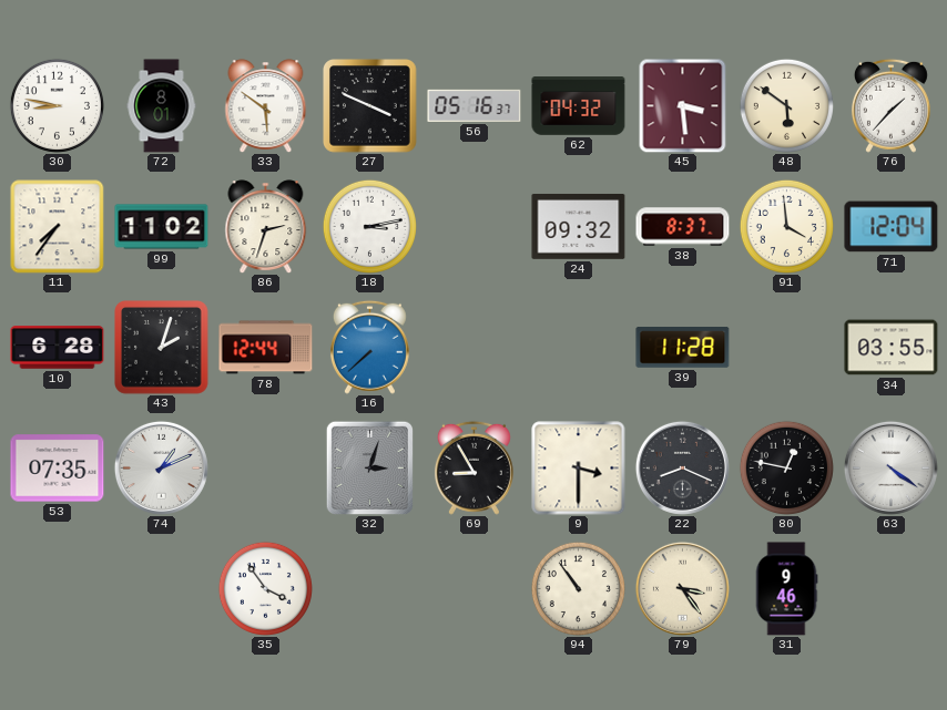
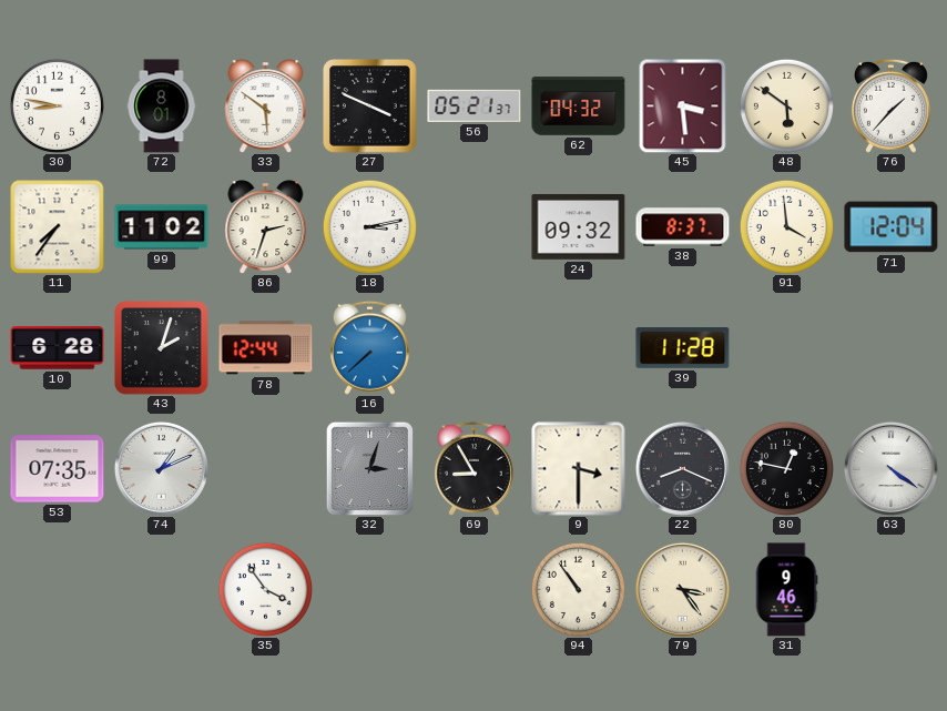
56: 05:16 -> 05:21
34: 03:55 -> none
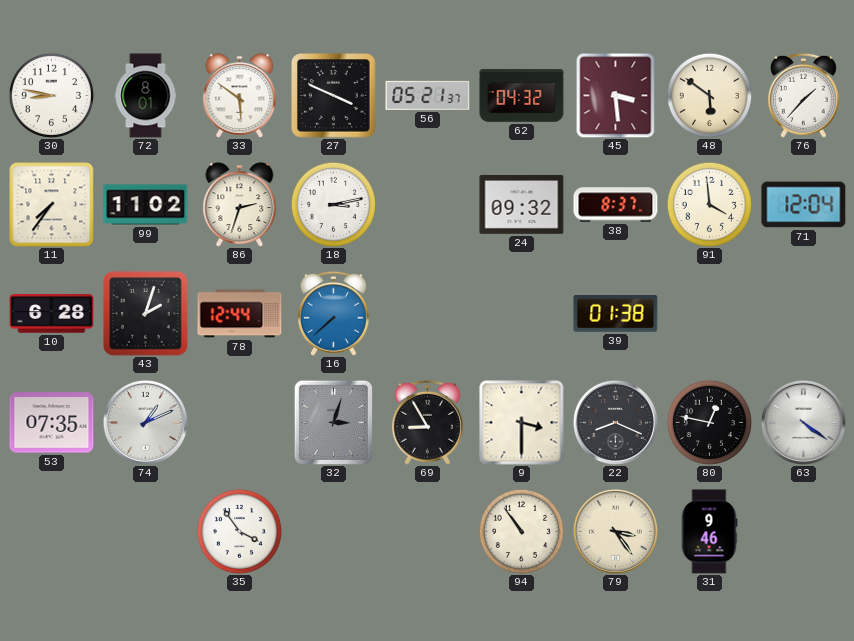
39: 11:28 -> 01:38
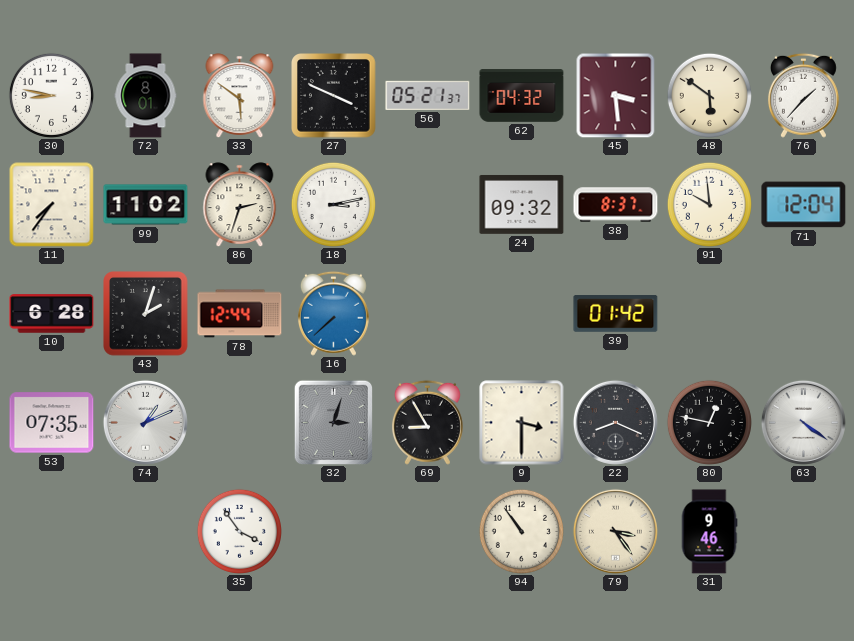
91: 3:59 -> 9:59
39: 01:38 -> 01:42
